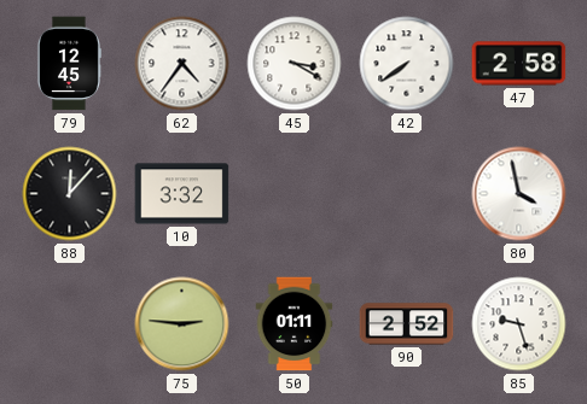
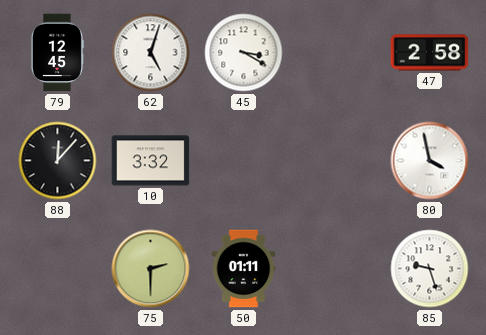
62: 4:36 -> 5:03
42: 7:39 -> none
75: 2:46 -> 2:30
90: 2:52 -> none
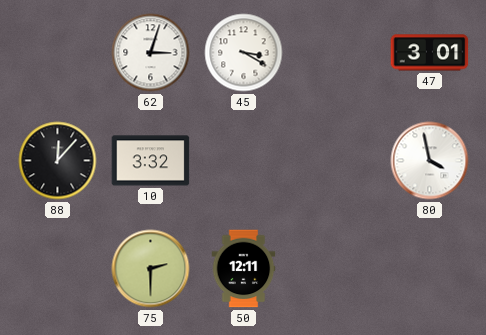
79: 12:45 -> none
62: 5:03 -> 3:03
47: 2:58 -> 3:01
50: 01:11 -> 12:11
85: 9:27 -> none
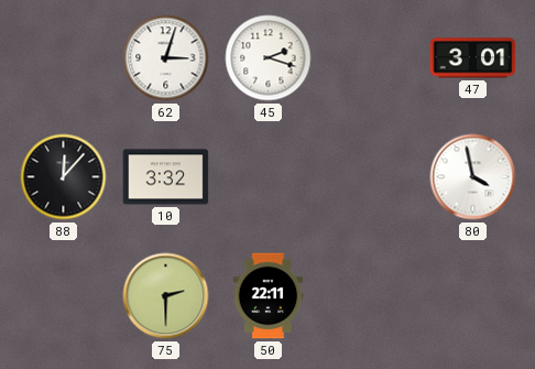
45: 3:20 -> 2:18
50: 12:11 -> 22:11
